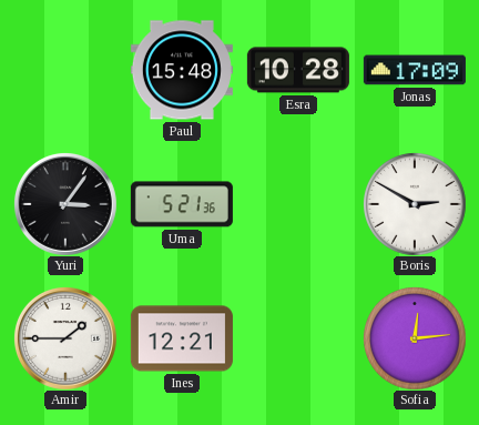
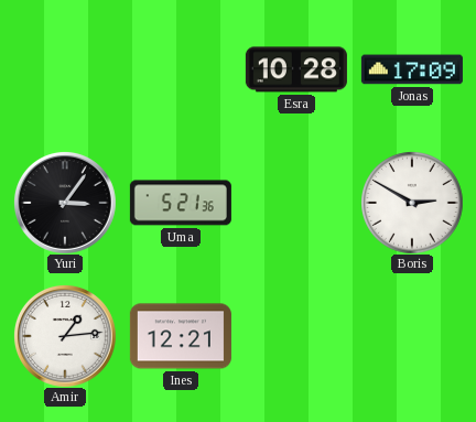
Paul: 15:48 -> none
Amir: 1:45 -> 1:14
Sofia: 12:14 -> none
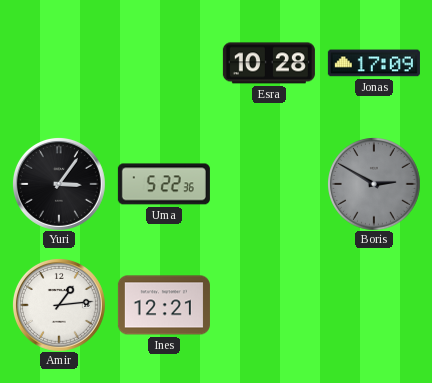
Uma: 5:21 -> 5:22
Boris dial: white -> grey
